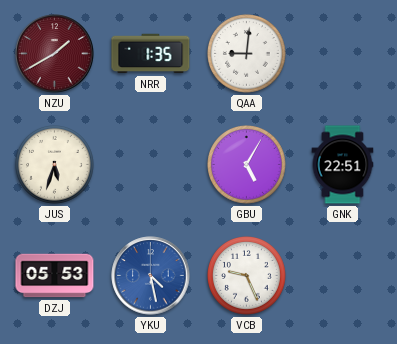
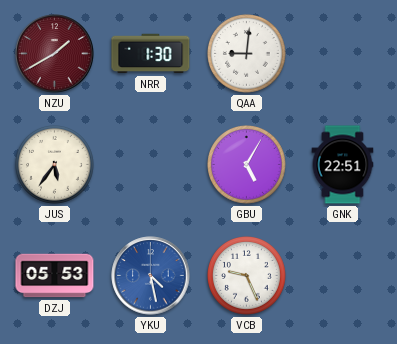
NRR: 1:35 -> 1:30
JUS: 5:33 -> 5:36
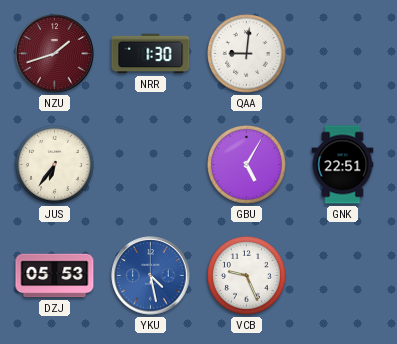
NZU: 1:40 -> 1:42
JUS: 5:36 -> 6:36
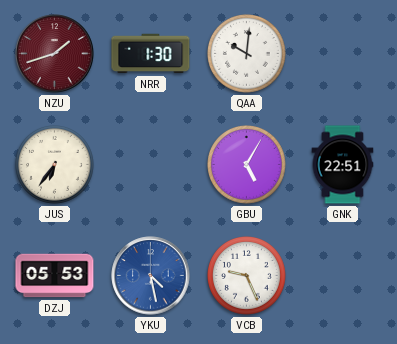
QAA: 9:01 -> 10:01
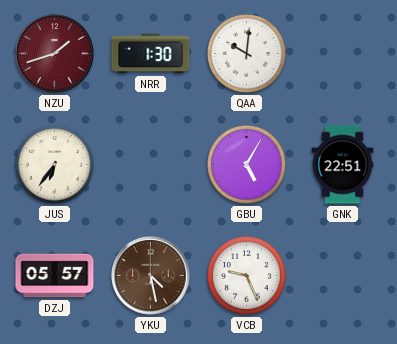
DZJ: 05:53 -> 05:57
YKU dial: blue -> brown
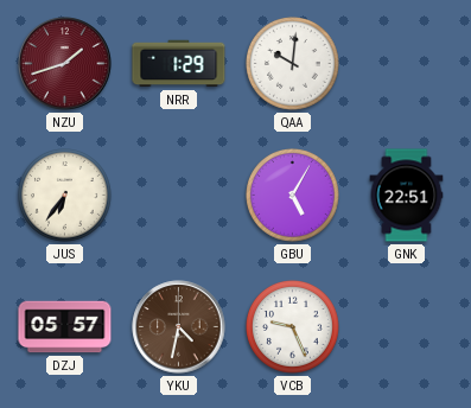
NRR: 1:30 -> 1:29
YKU: 4:28 -> 4:32
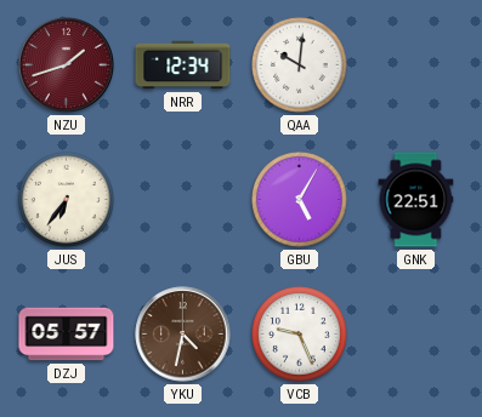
NRR: 1:29 -> 12:34
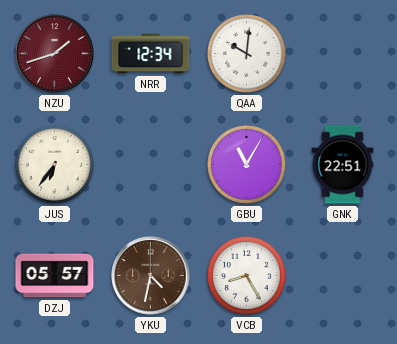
GBU: 5:05 -> 11:05
VCB: 9:26 -> 8:25
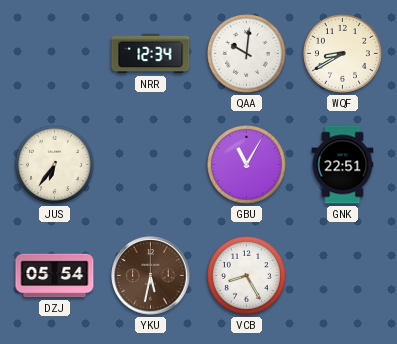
NZU: 1:42 -> none
WQF: none -> 8:40
DZJ: 05:57 -> 05:54
YKU: 4:32 -> 5:32
